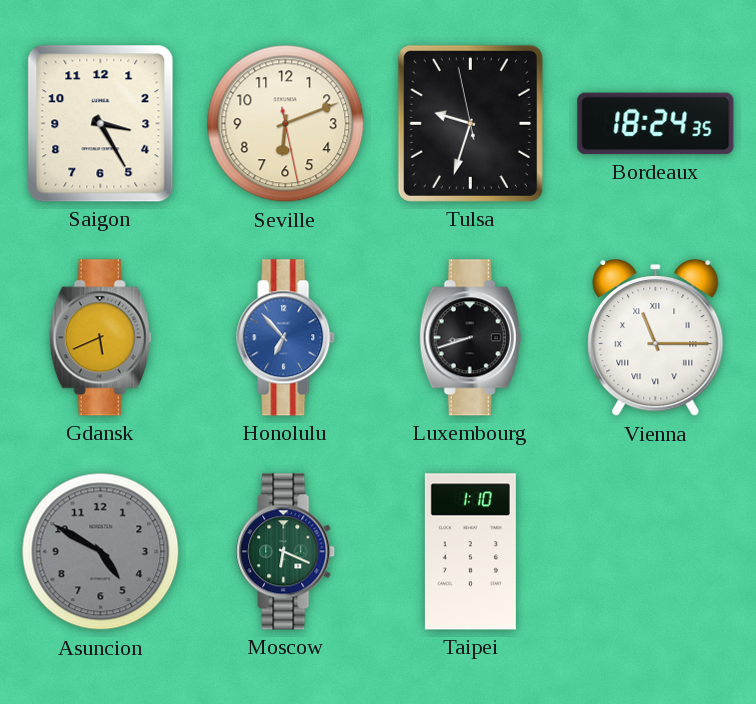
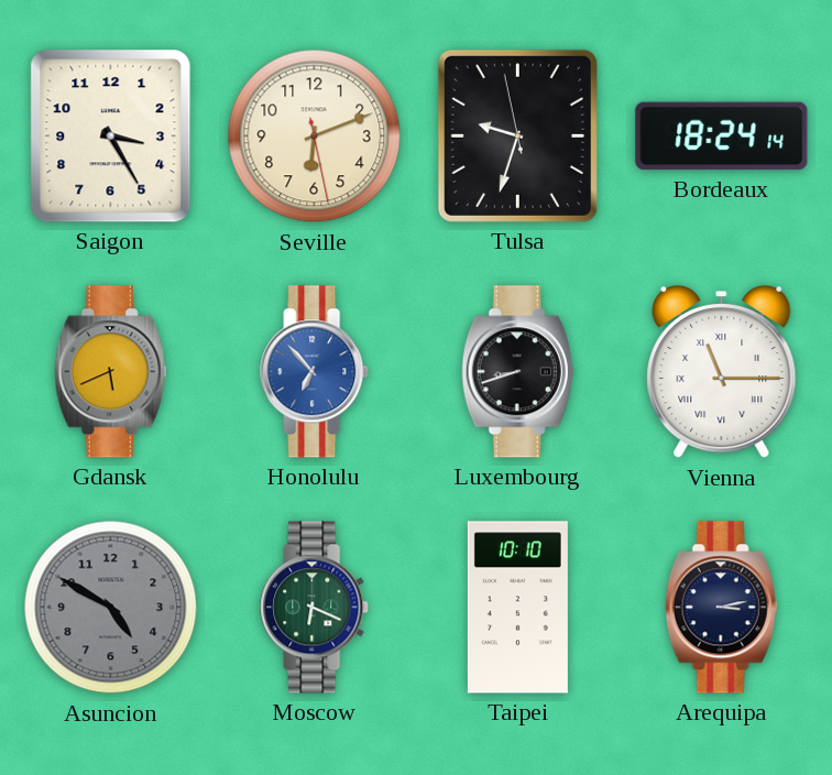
Bordeaux: 18:24:35 -> 18:24:14
Taipei: 1:10 -> 10:10
Arequipa: none -> 3:13
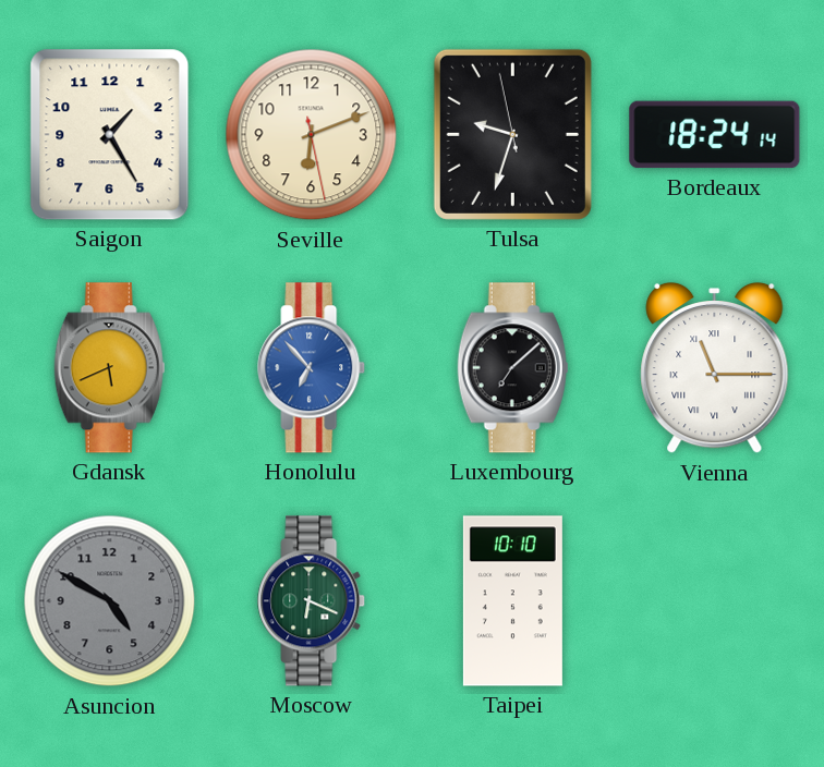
Saigon: 3:25 -> 1:25
Luxembourg: 8:42 -> 7:08
Arequipa: 3:13 -> none
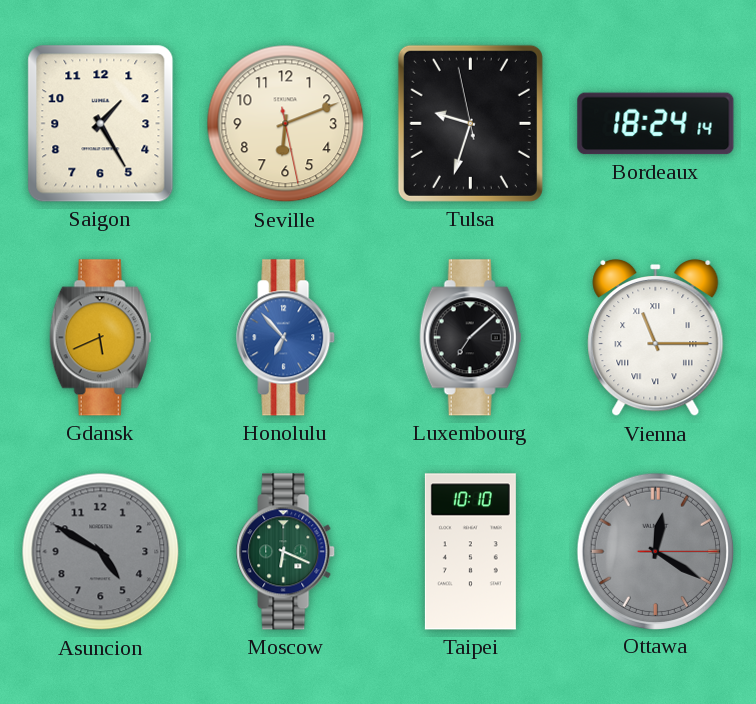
Ottawa: none -> 12:20
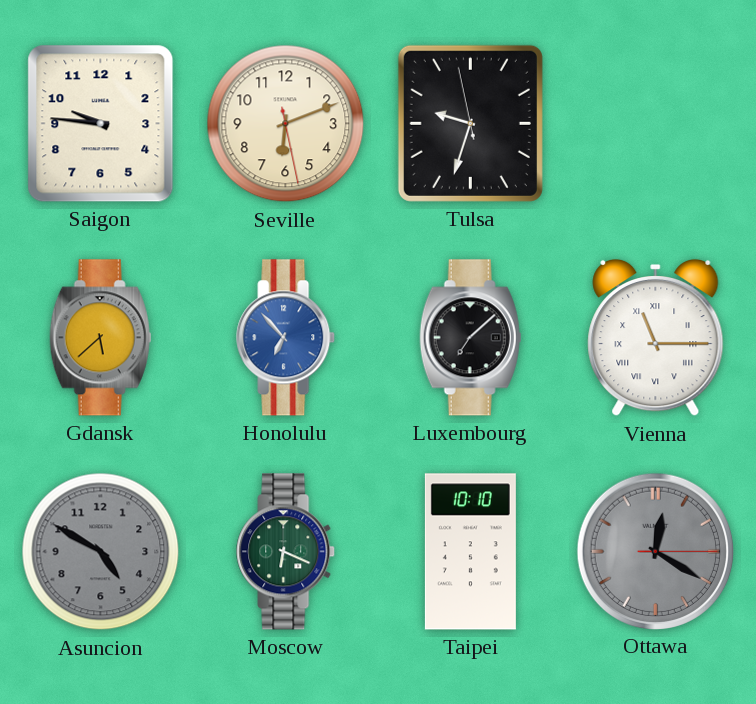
Saigon: 1:25 -> 9:46
Bordeaux: 18:24 -> none
Gdansk: 5:41 -> 5:38
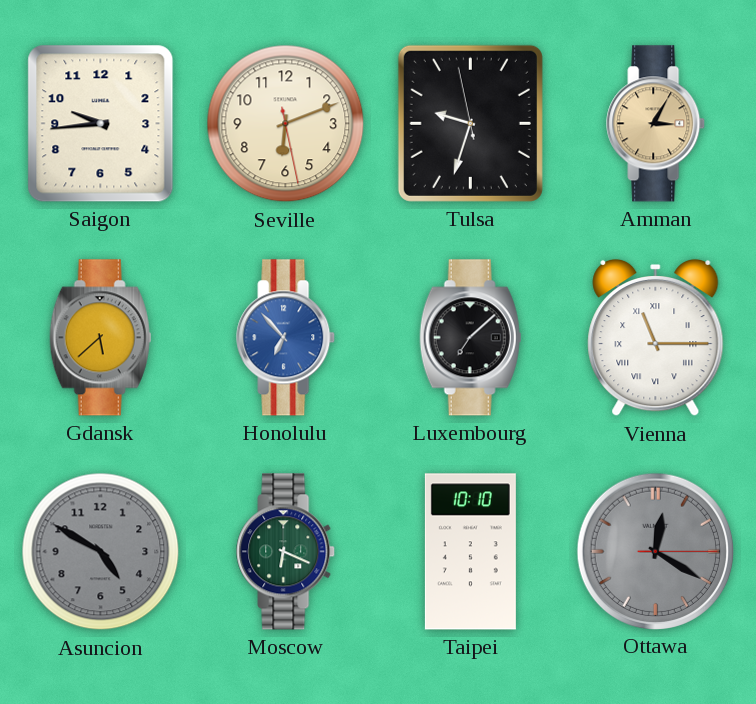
Saigon: 9:46 -> 9:44
Amman: none -> 3:05
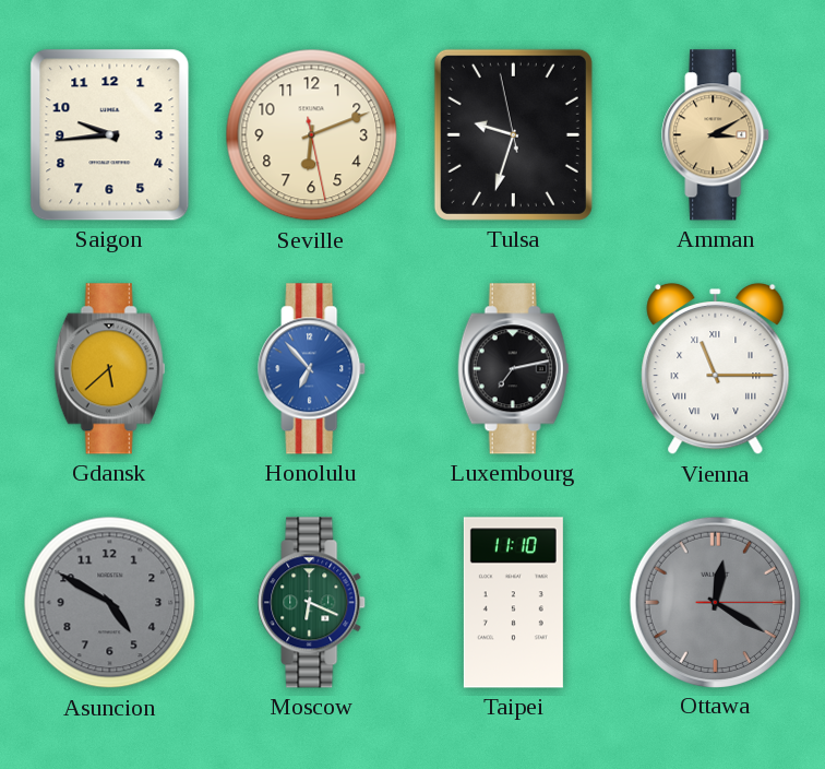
Amman: 3:05 -> 3:10
Luxembourg: 7:08 -> 7:13
Taipei: 10:10 -> 11:10
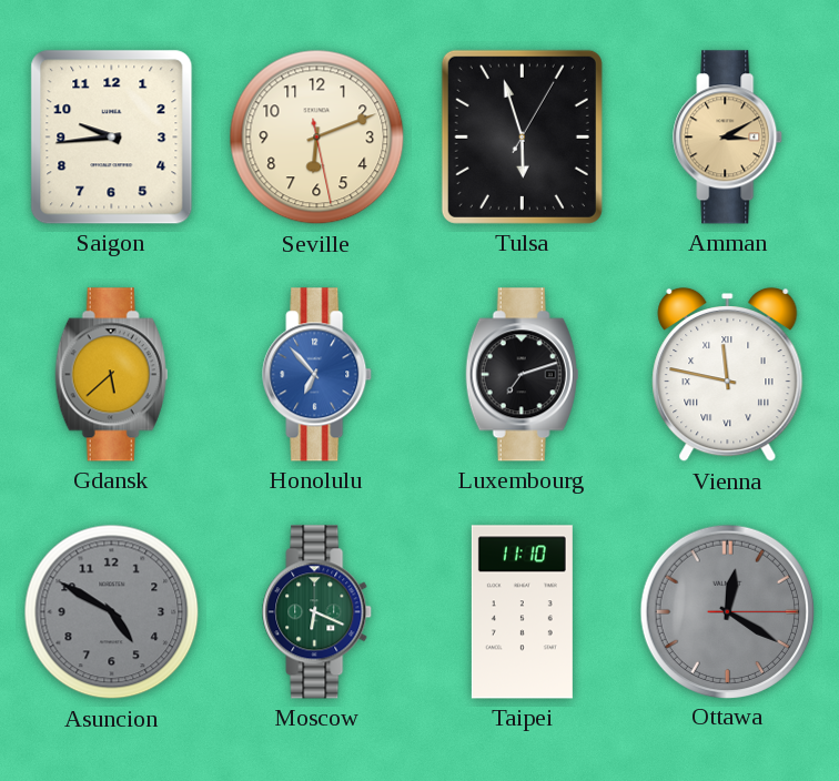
Tulsa: 9:32 -> 5:57
Luxembourg: 7:13 -> 7:12
Vienna: 11:15 -> 11:47
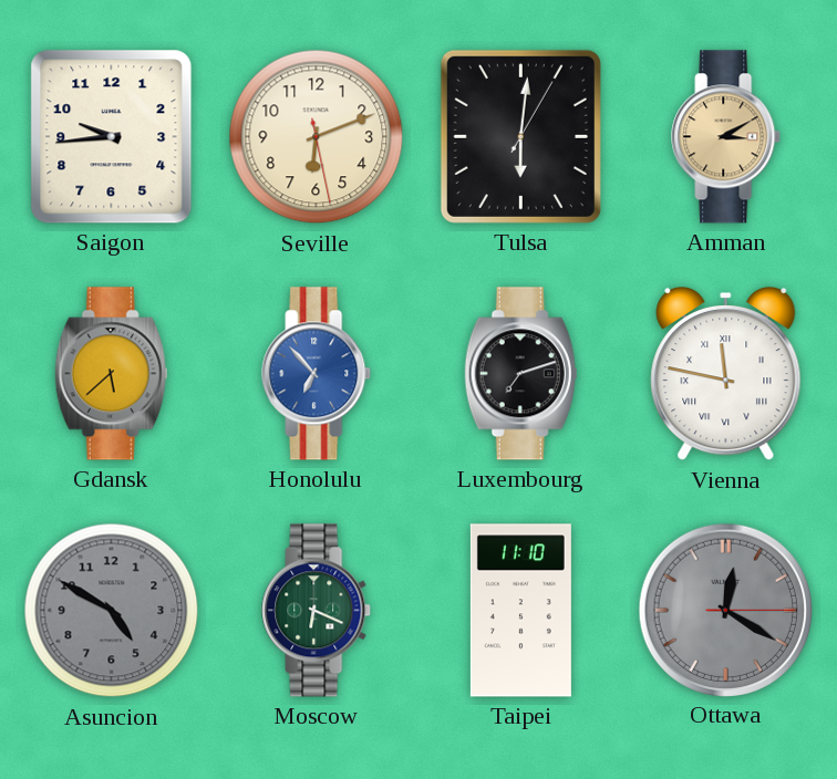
Tulsa: 5:57 -> 6:01
